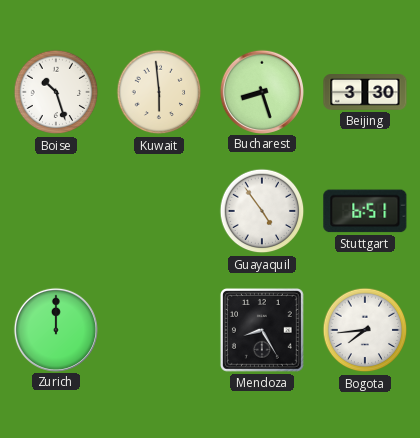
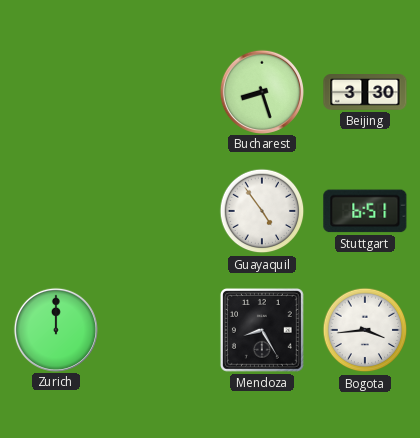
Boise: 10:27 -> none
Kuwait: 5:59 -> none
Bogota: 7:44 -> 3:44
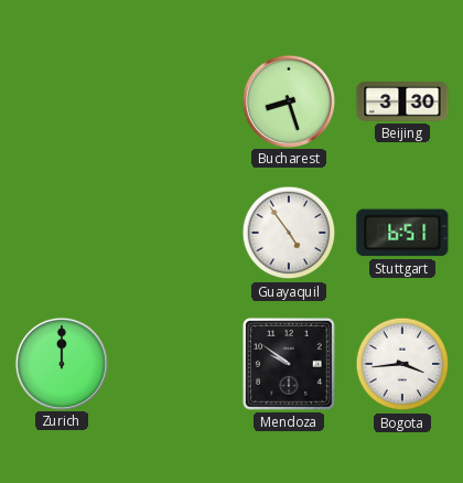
Mendoza: 8:25 -> 9:51
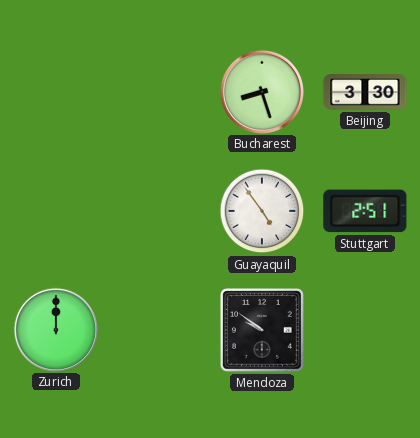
Stuttgart: 6:51 -> 2:51
Bogota: 3:44 -> none
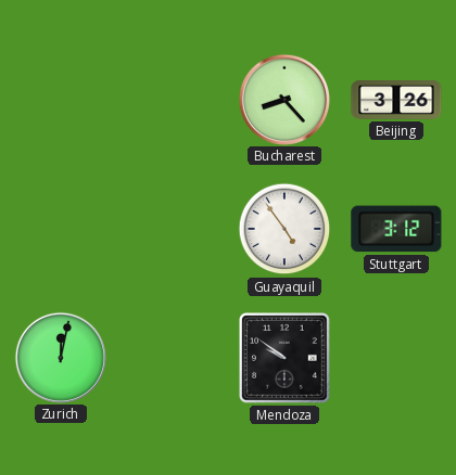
Bucharest: 8:27 -> 8:23
Beijing: 3:30 -> 3:26
Stuttgart: 2:51 -> 3:12
Zurich: 12:00 -> 12:02
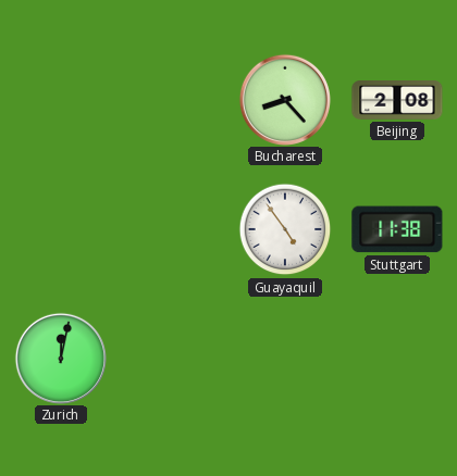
Beijing: 3:26 -> 2:08
Stuttgart: 3:12 -> 11:38
Mendoza: 9:51 -> none
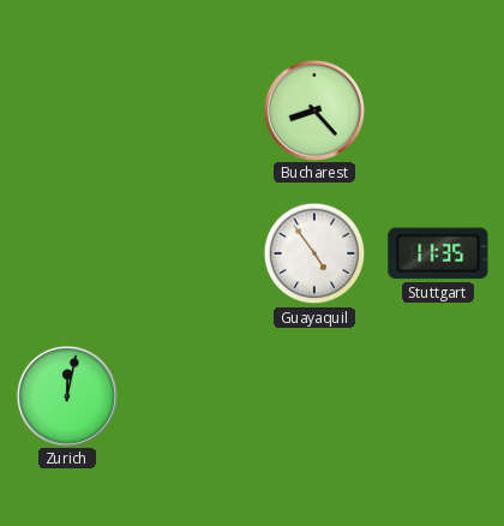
Beijing: 2:08 -> none
Stuttgart: 11:38 -> 11:35
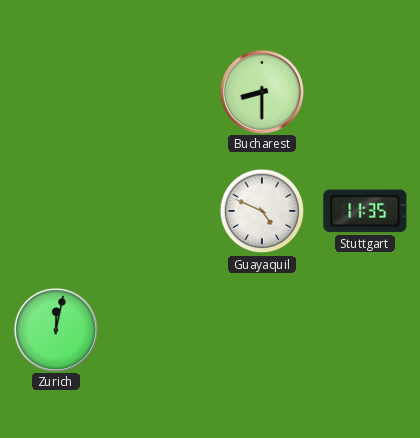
Bucharest: 8:23 -> 8:30
Guayaquil: 4:54 -> 4:49
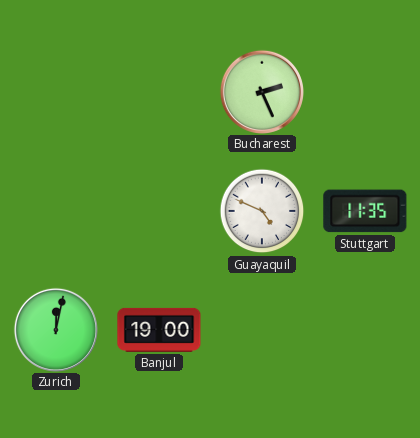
Bucharest: 8:30 -> 2:26
Banjul: none -> 19:00
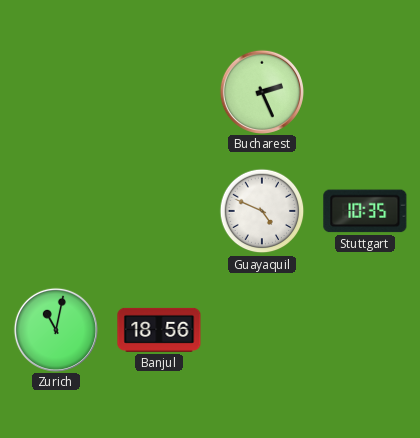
Stuttgart: 11:35 -> 10:35
Zurich: 12:02 -> 11:02
Banjul: 19:00 -> 18:56
